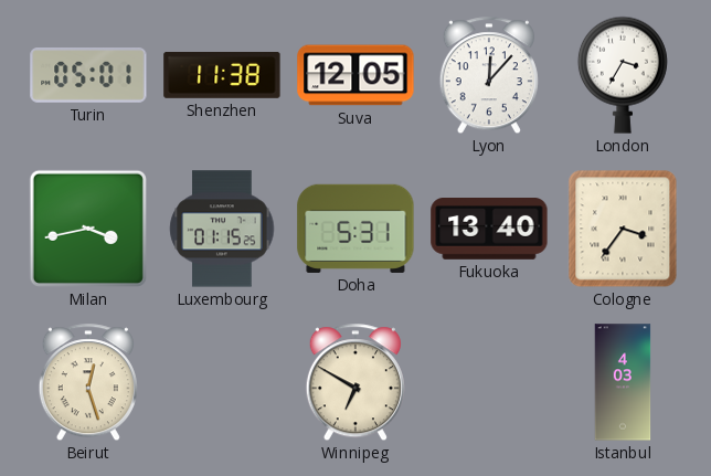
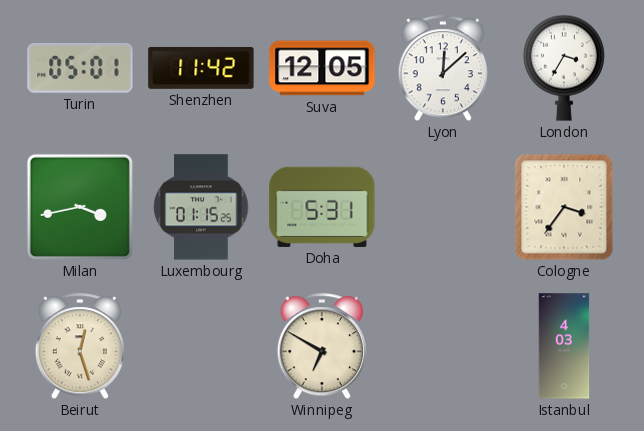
Shenzhen: 11:38 -> 11:42
Lyon: 12:07 -> 12:08
Fukuoka: 13:40 -> none
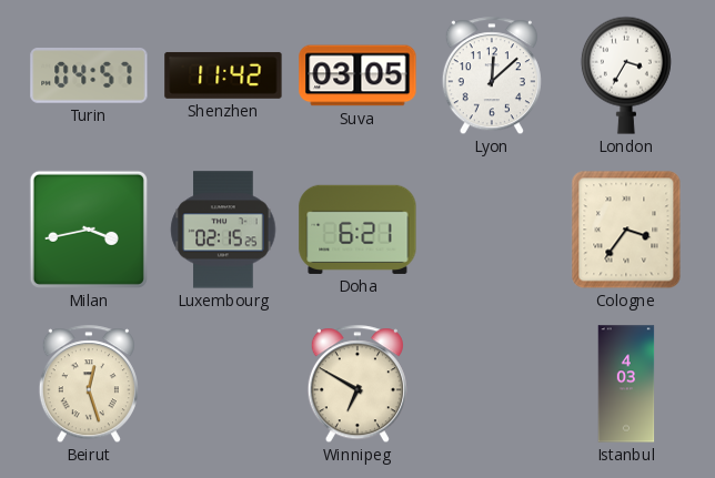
Turin: 05:01 -> 04:57
Suva: 12:05 -> 03:05
Luxembourg: 01:15 -> 02:15
Doha: 5:31 -> 6:21
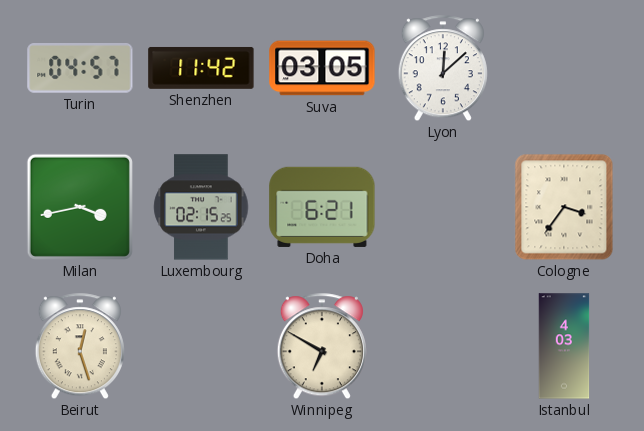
London: 3:35 -> none
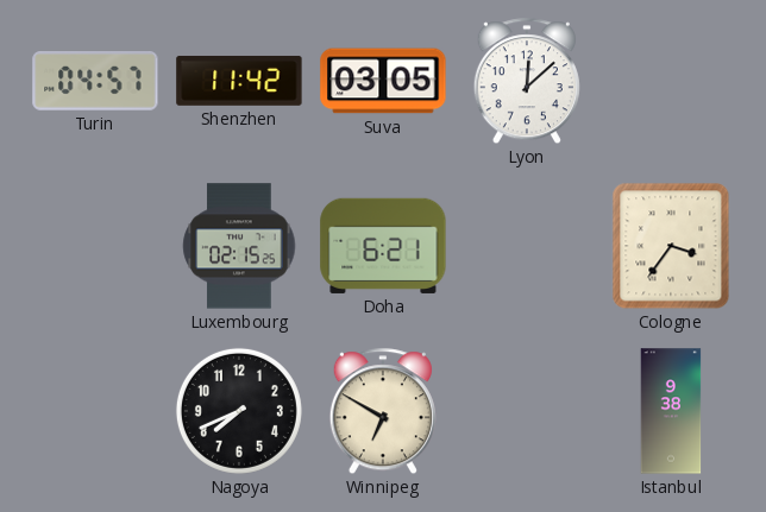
Milan: 3:43 -> none
Beirut: 12:27 -> none
Nagoya: none -> 7:41
Istanbul: 4:03 -> 9:38
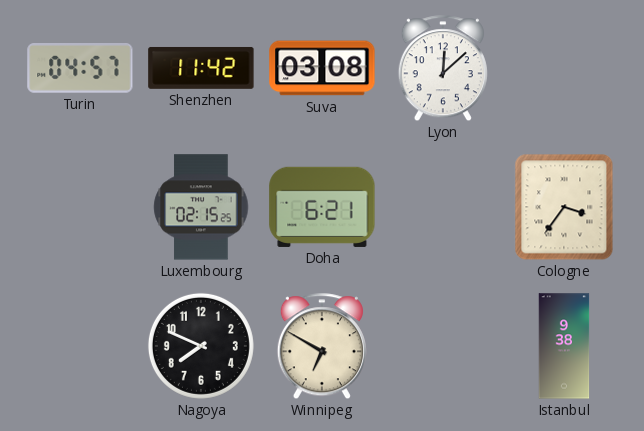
Suva: 03:05 -> 03:08
Nagoya: 7:41 -> 7:49
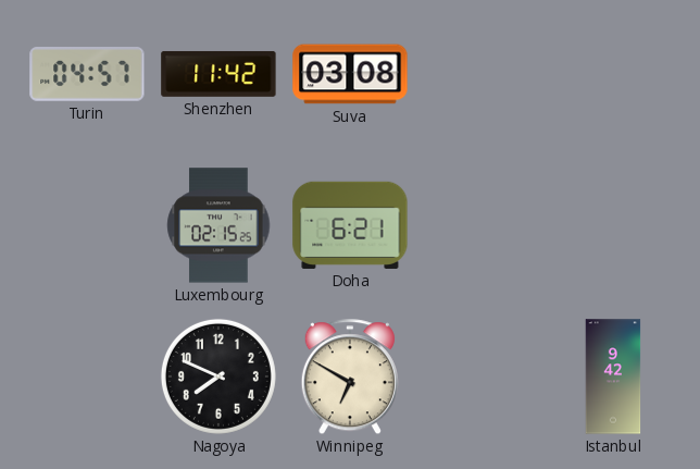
Lyon: 12:08 -> none
Cologne: 3:36 -> none
Istanbul: 9:38 -> 9:42
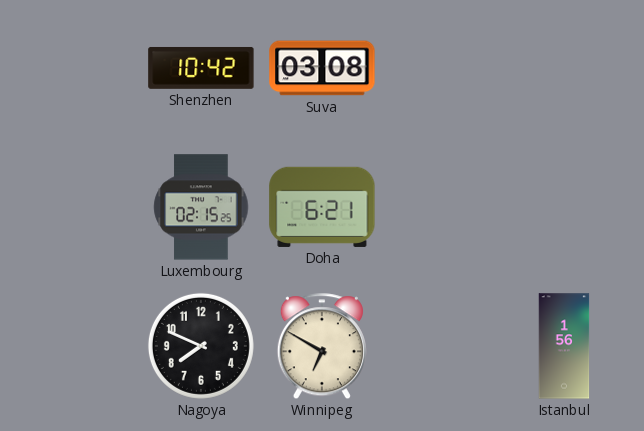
Turin: 04:57 -> none
Shenzhen: 11:42 -> 10:42
Istanbul: 9:42 -> 1:56
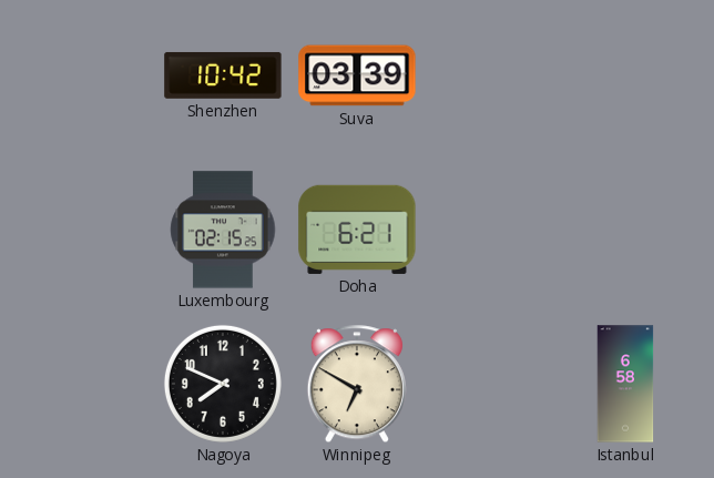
Suva: 03:08 -> 03:39
Istanbul: 1:56 -> 6:58
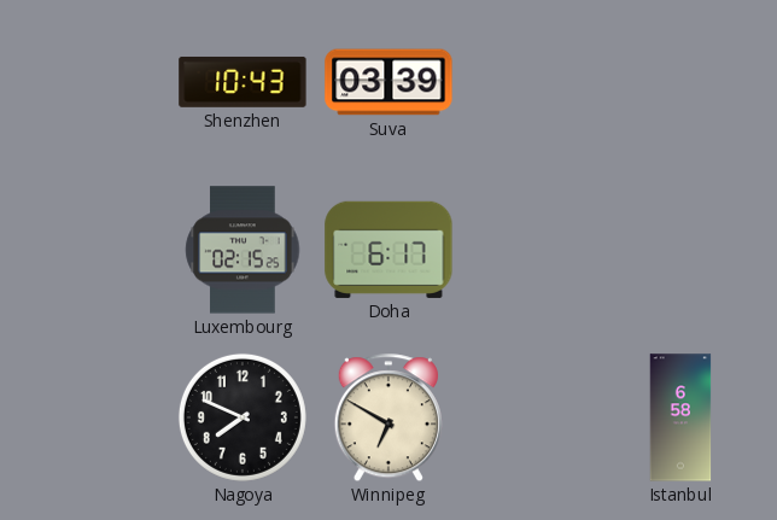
Shenzhen: 10:42 -> 10:43
Doha: 6:21 -> 6:17
